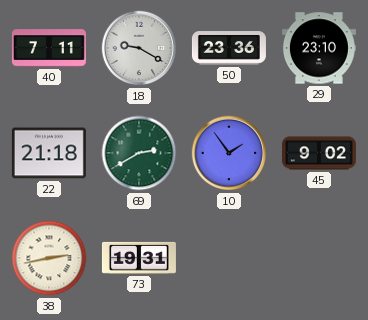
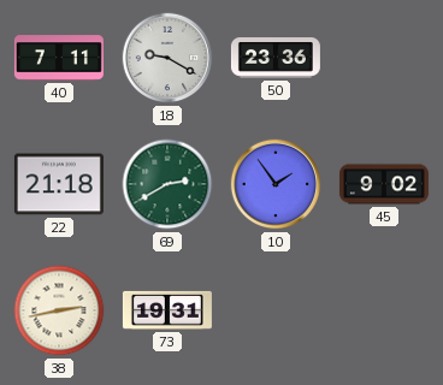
29: 23:10 -> none
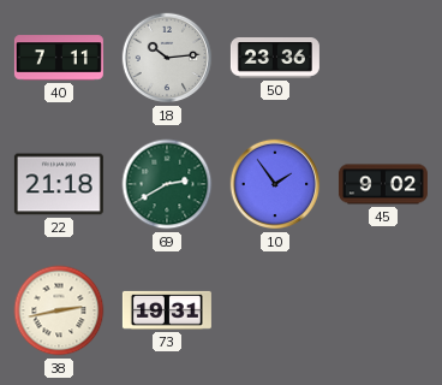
18: 9:20 -> 10:14
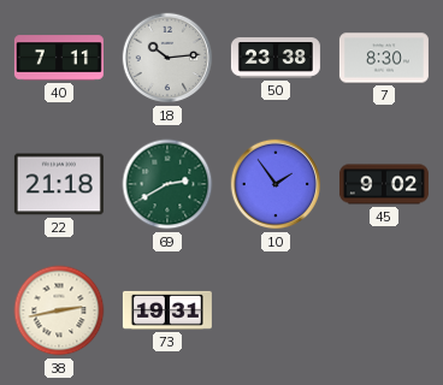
50: 23:36 -> 23:38
7: none -> 8:30
